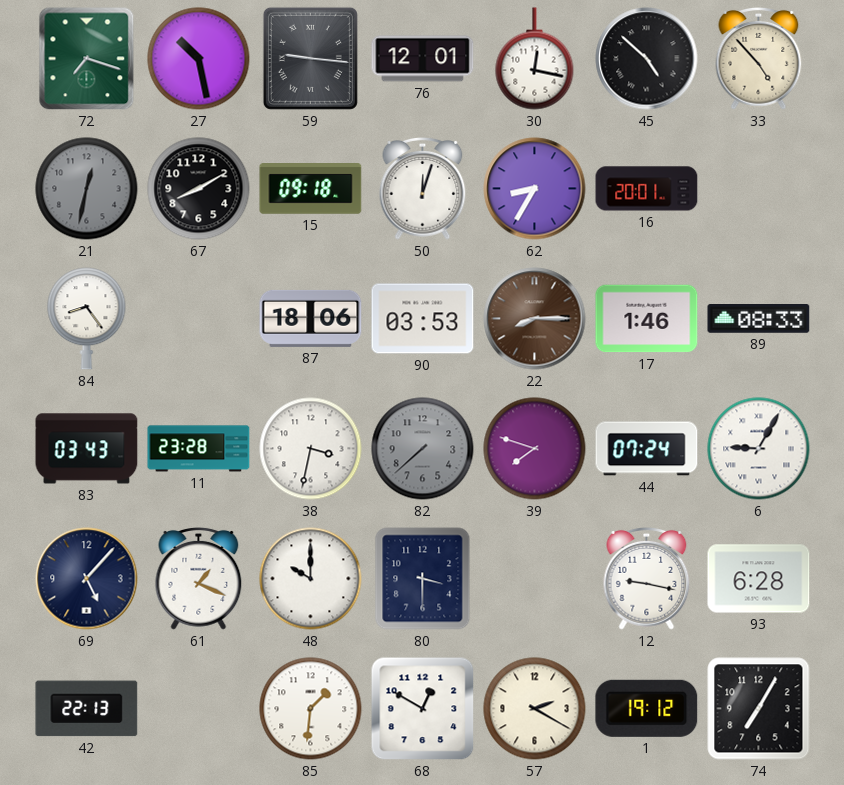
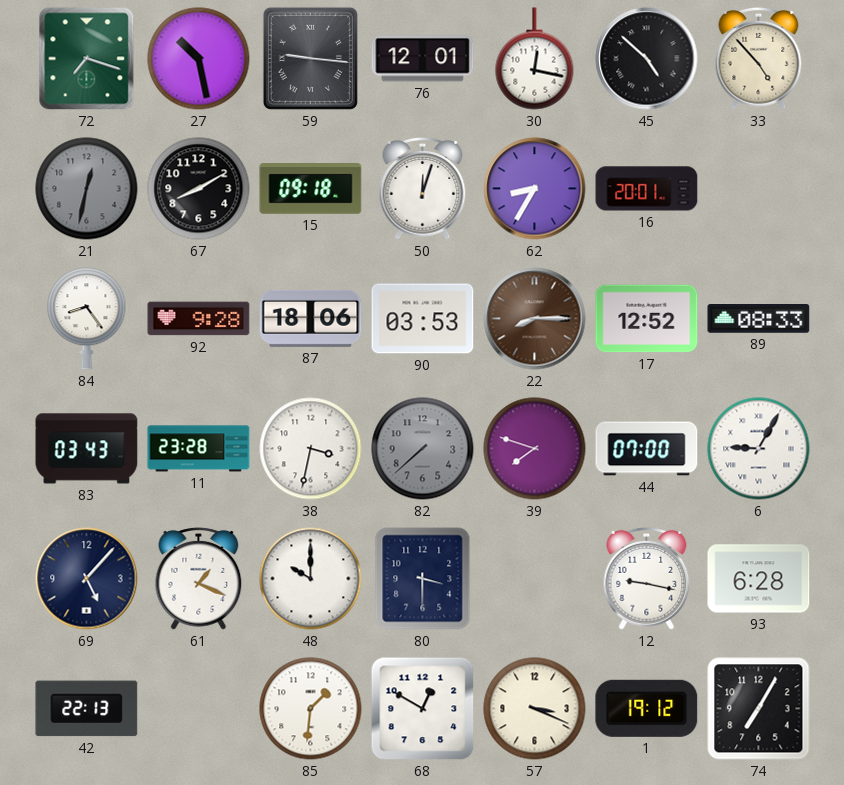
92: none -> 9:28
17: 1:46 -> 12:52
44: 07:24 -> 07:00
57: 2:20 -> 3:19
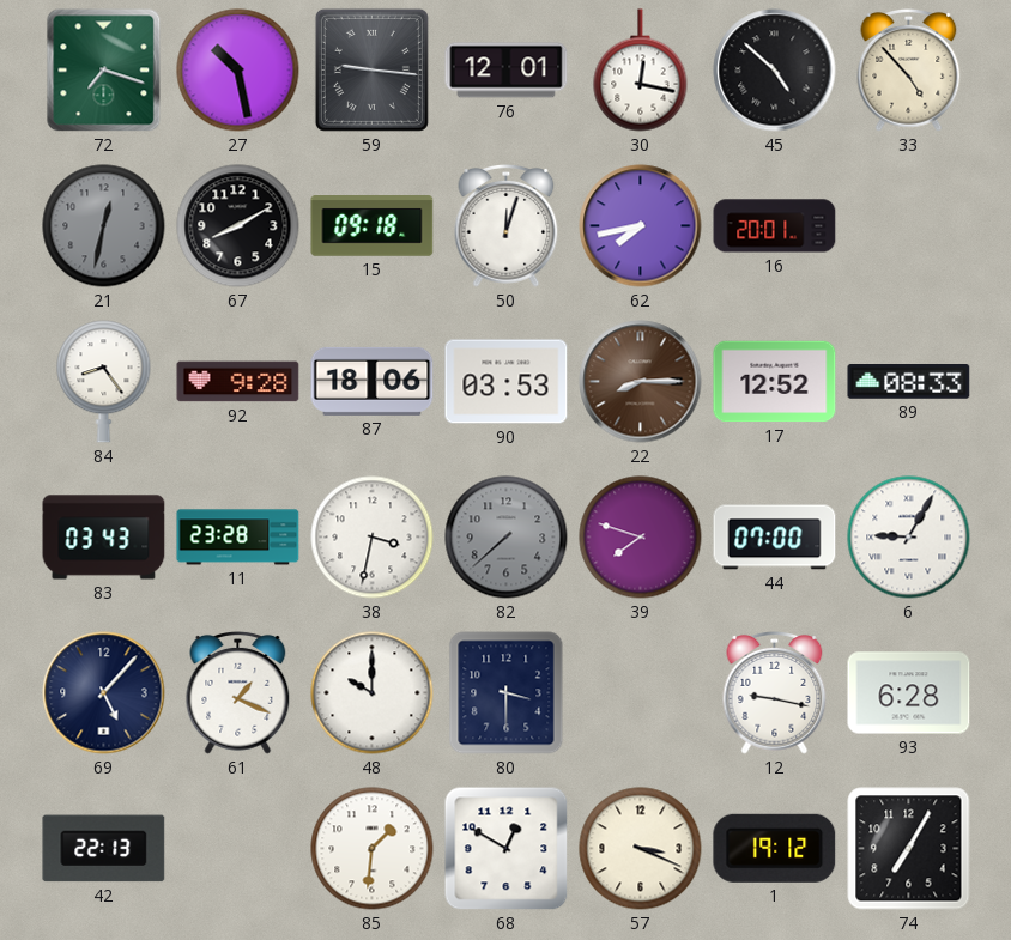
62: 8:35 -> 7:43
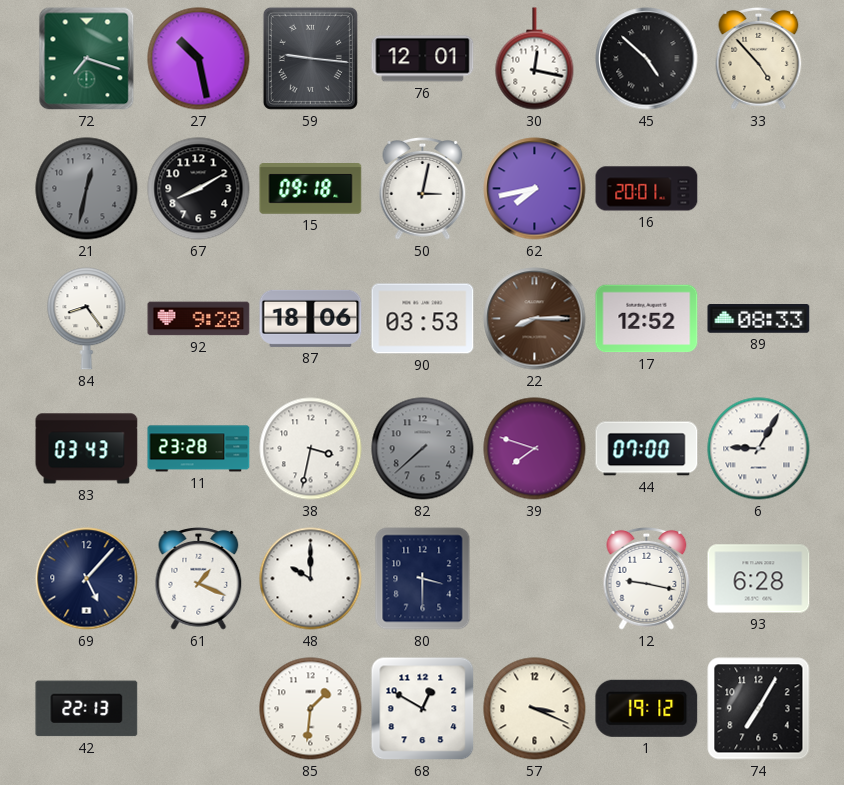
50: 12:03 -> 3:02
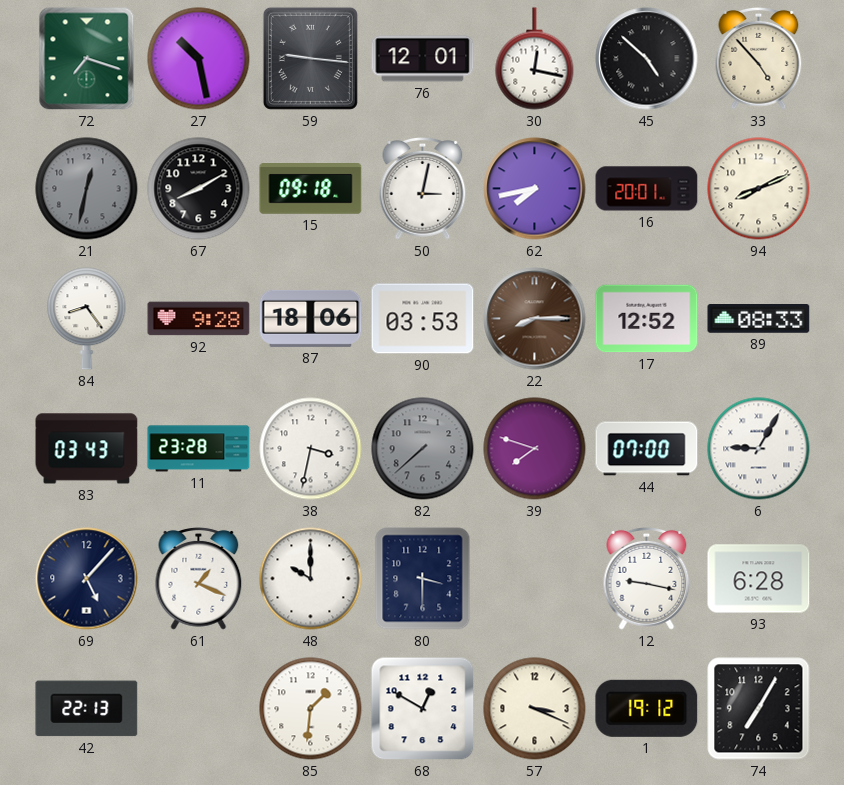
94: none -> 8:11
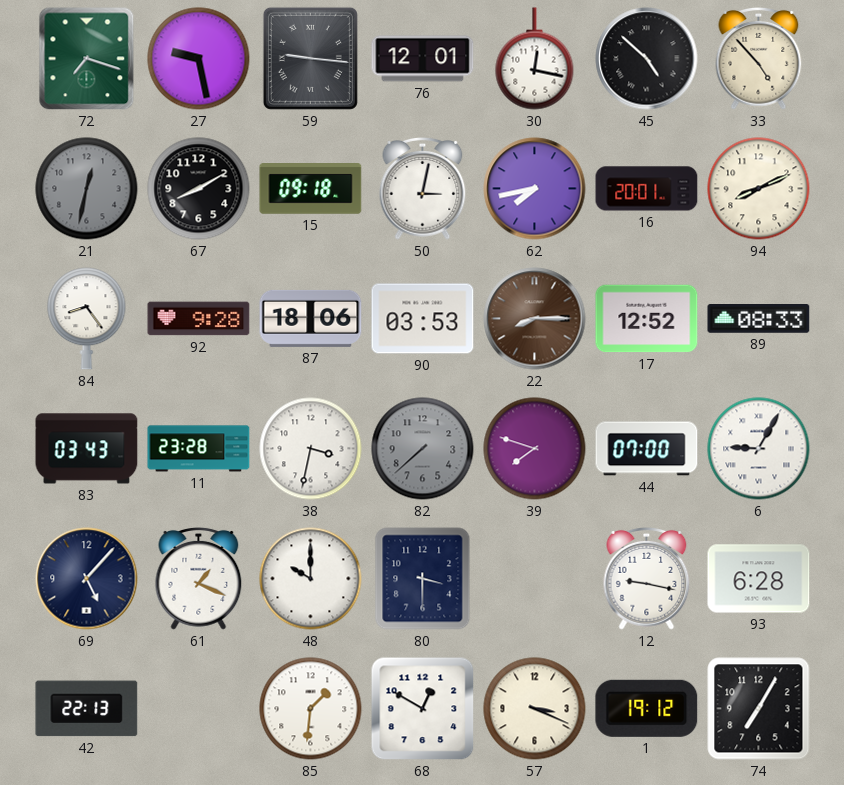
27: 10:28 -> 9:28
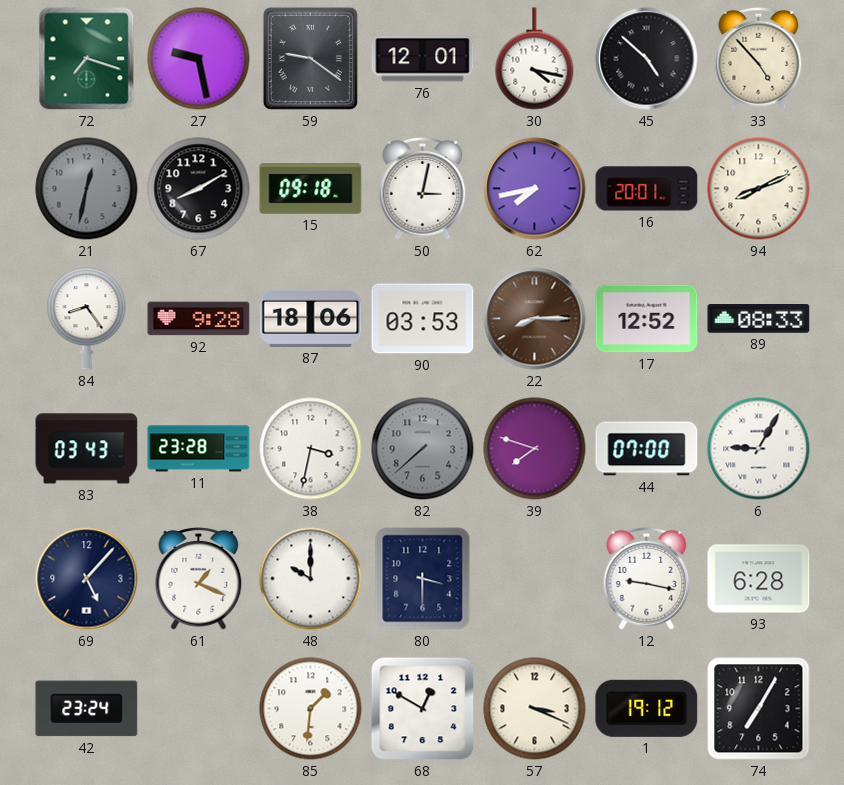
59: 9:16 -> 9:21
30: 12:17 -> 4:17
42: 22:13 -> 23:24
